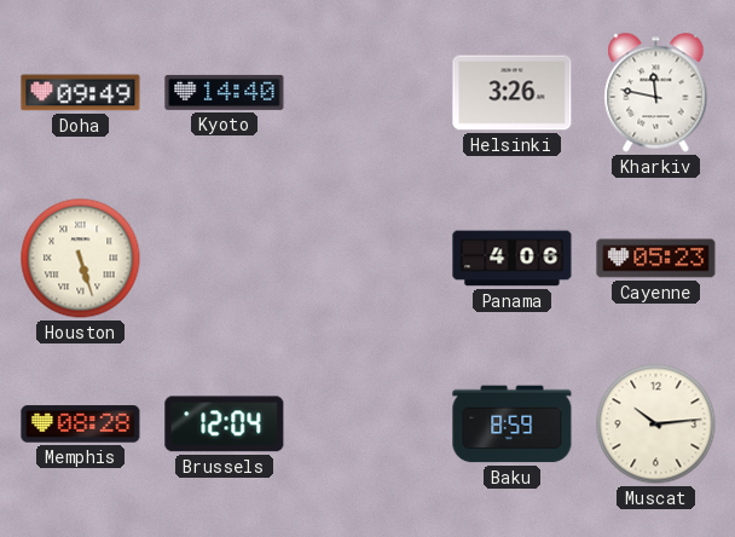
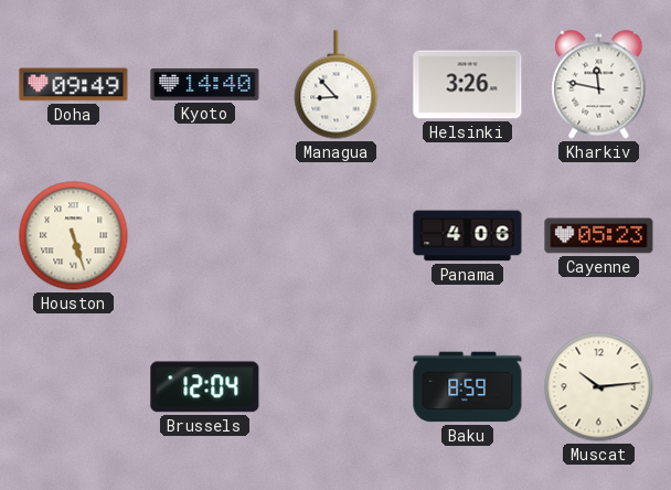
Managua: none -> 8:53
Memphis: 08:28 -> none
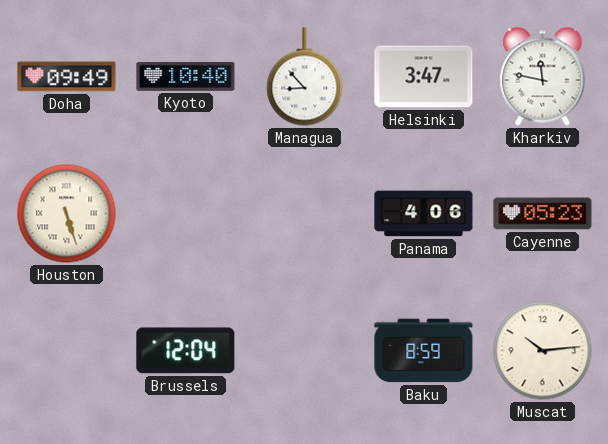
Kyoto: 14:40 -> 10:40
Helsinki: 3:26 -> 3:47
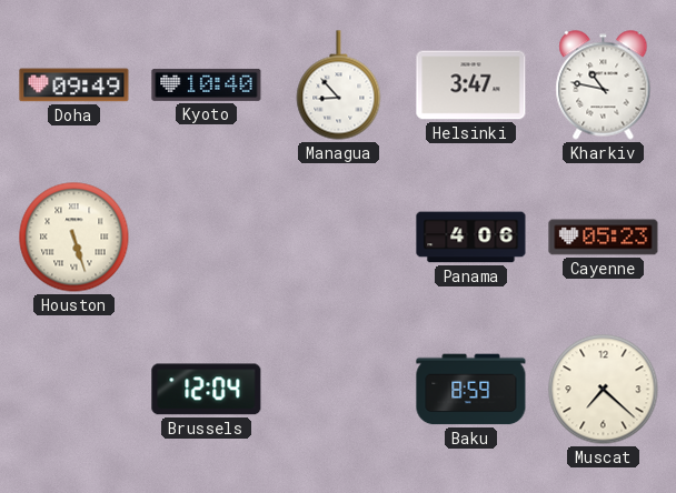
Kharkiv: 11:47 -> 10:47
Muscat: 10:14 -> 7:22
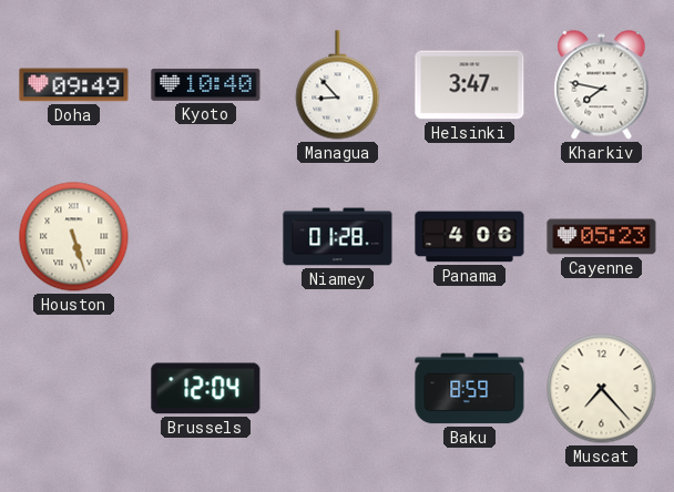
Kharkiv: 10:47 -> 7:47
Niamey: none -> 01:28
Muscat: 7:22 -> 7:23
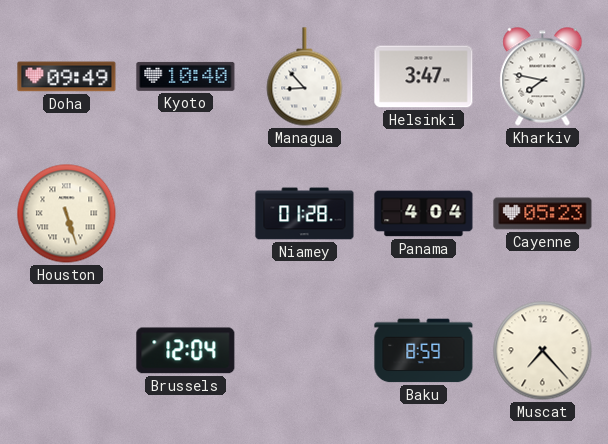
Panama: 4:06 -> 4:04
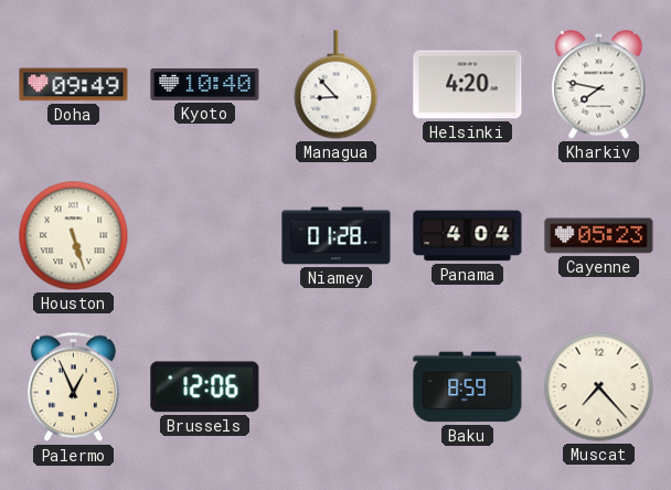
Helsinki: 3:47 -> 4:20
Palermo: none -> 12:56
Brussels: 12:04 -> 12:06
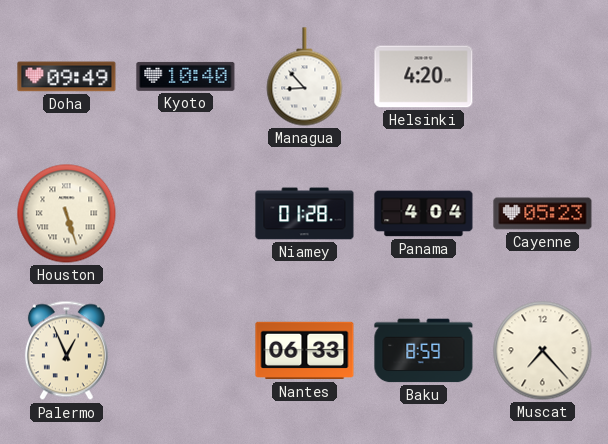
Kharkiv: 7:47 -> none
Brussels: 12:06 -> none
Nantes: none -> 06:33
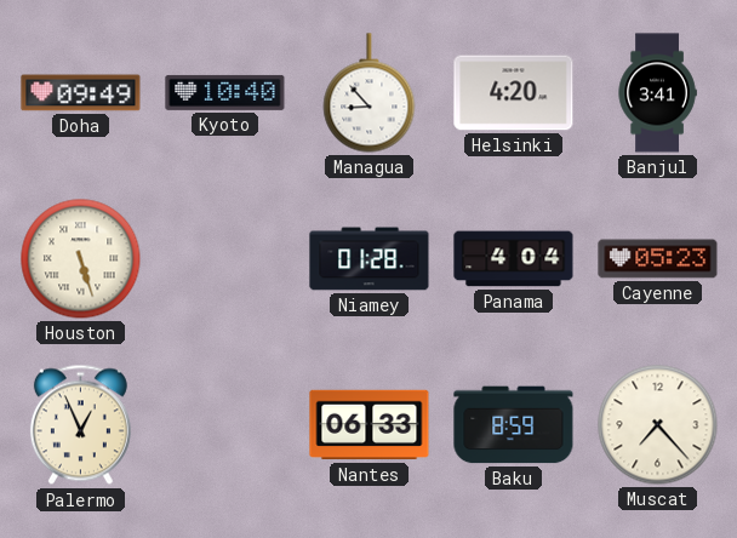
Banjul: none -> 3:41
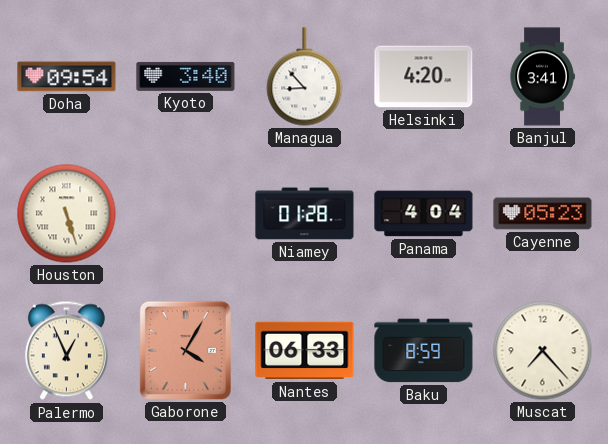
Doha: 09:49 -> 09:54
Kyoto: 10:40 -> 3:40
Gaborone: none -> 4:05
